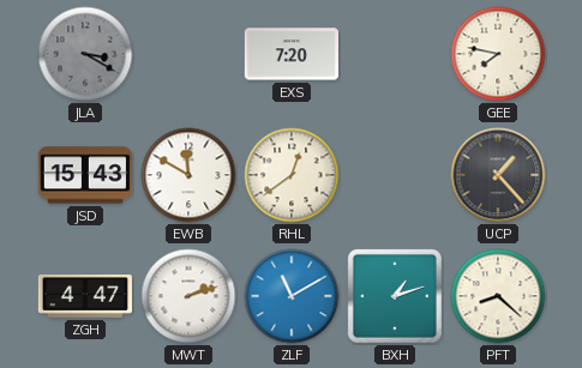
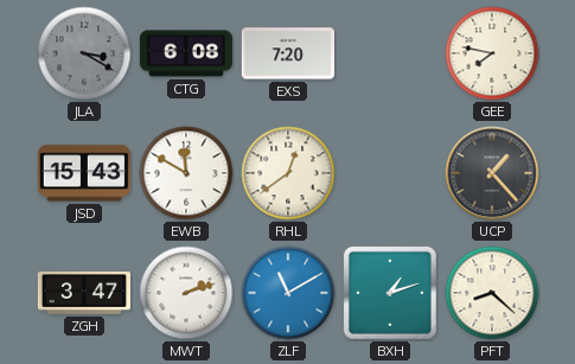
CTG: none -> 6:08
ZGH: 4:47 -> 3:47
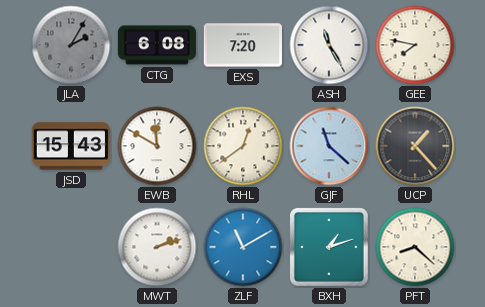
JLA: 3:20 -> 2:05
ASH: none -> 11:25
GJF: none -> 11:22
ZGH: 3:47 -> none
